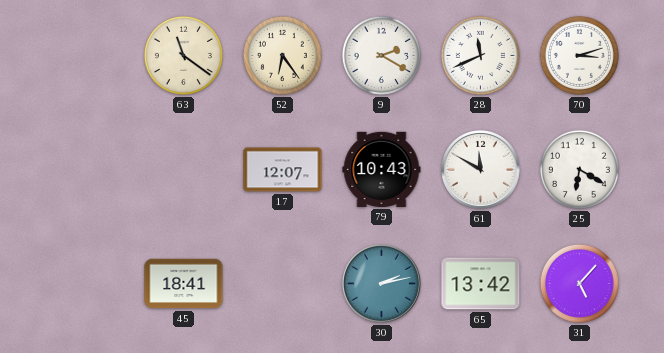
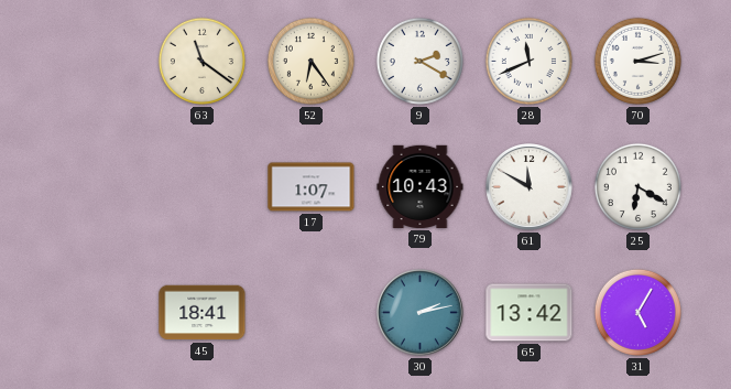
17: 12:07 -> 1:07
31: 5:07 -> 5:05
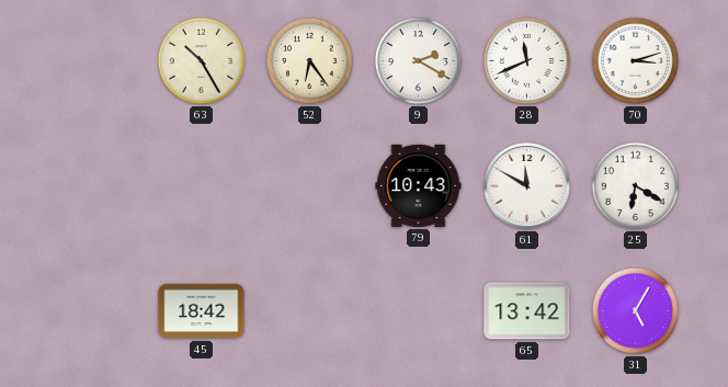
63: 11:21 -> 10:25
17: 1:07 -> none
45: 18:41 -> 18:42
30: 2:13 -> none
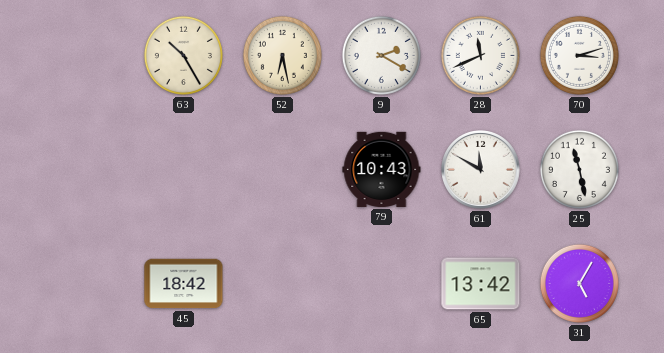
52: 6:24 -> 6:28
25: 6:20 -> 11:28
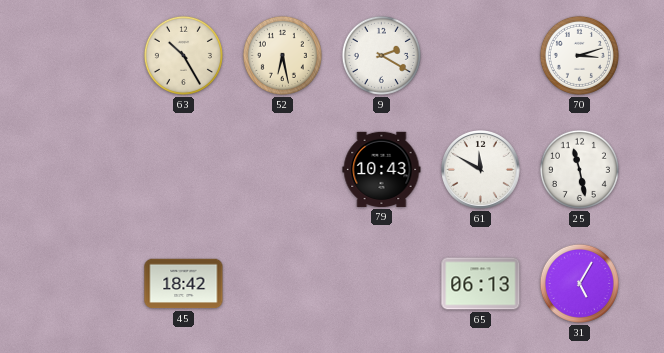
28: 11:41 -> none
65: 13:42 -> 06:13
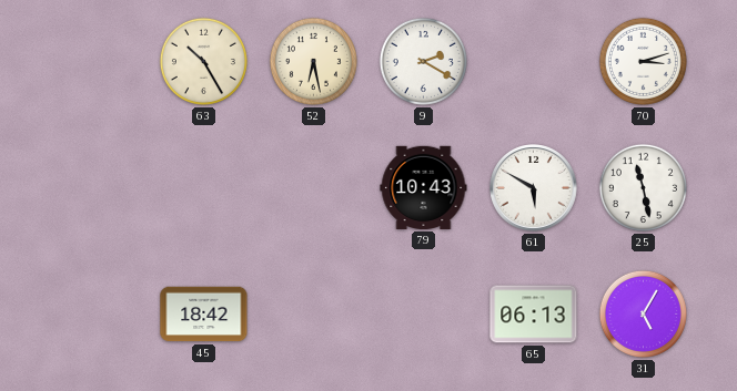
61: 11:50 -> 5:50
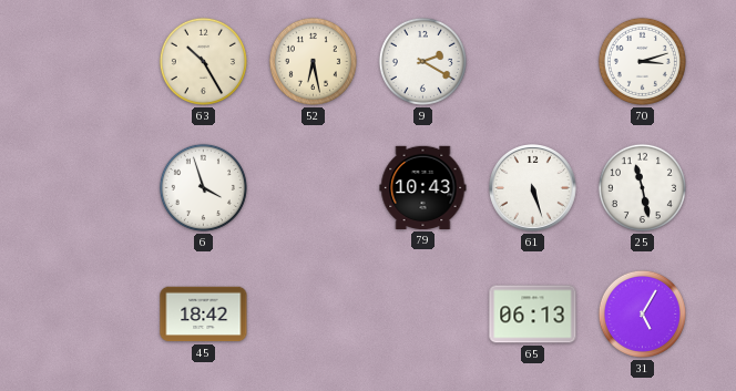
6: none -> 3:57
61: 5:50 -> 5:27
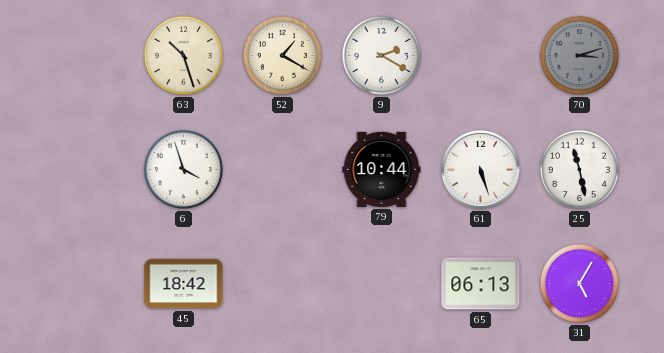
63: 10:25 -> 10:27
52: 6:28 -> 1:20
70 dial: white -> grey
79: 10:43 -> 10:44
